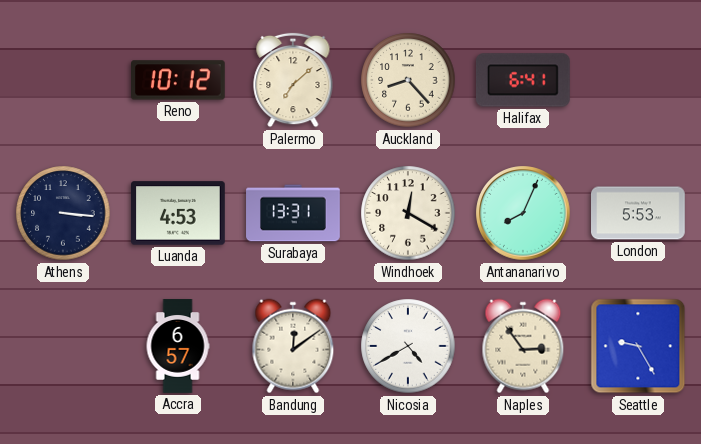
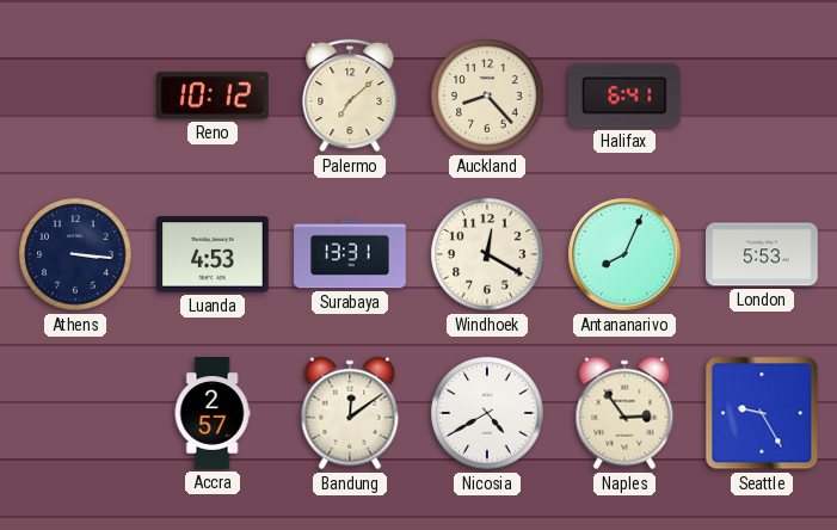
Accra: 6:57 -> 2:57
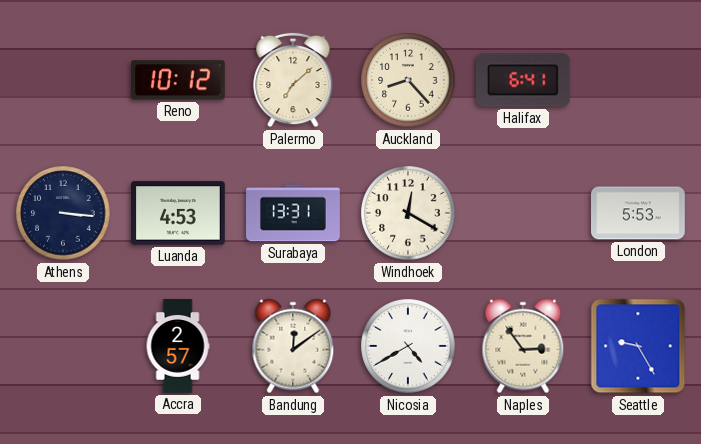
Antananarivo: 8:04 -> none
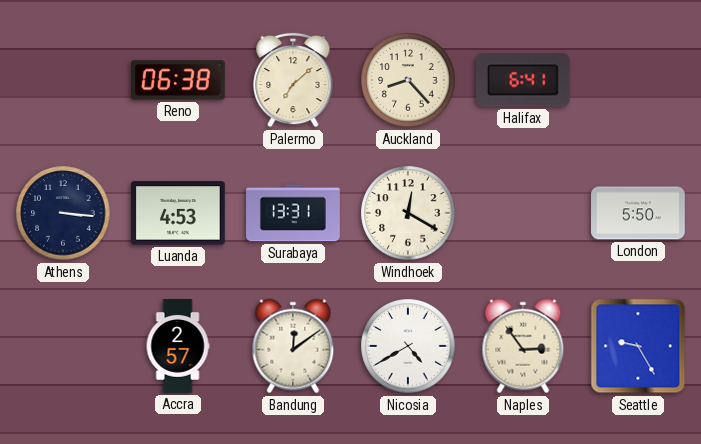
Reno: 10:12 -> 06:38
London: 5:53 -> 5:50
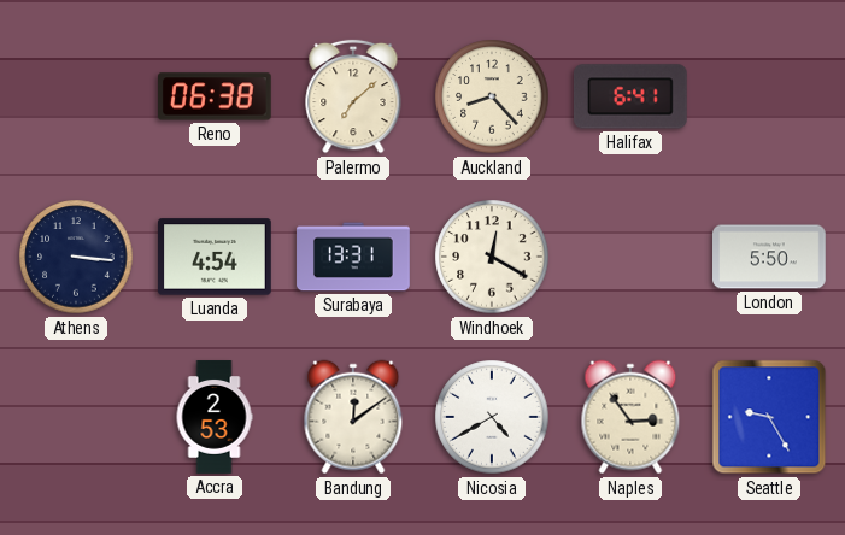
Luanda: 4:53 -> 4:54
Accra: 2:57 -> 2:53
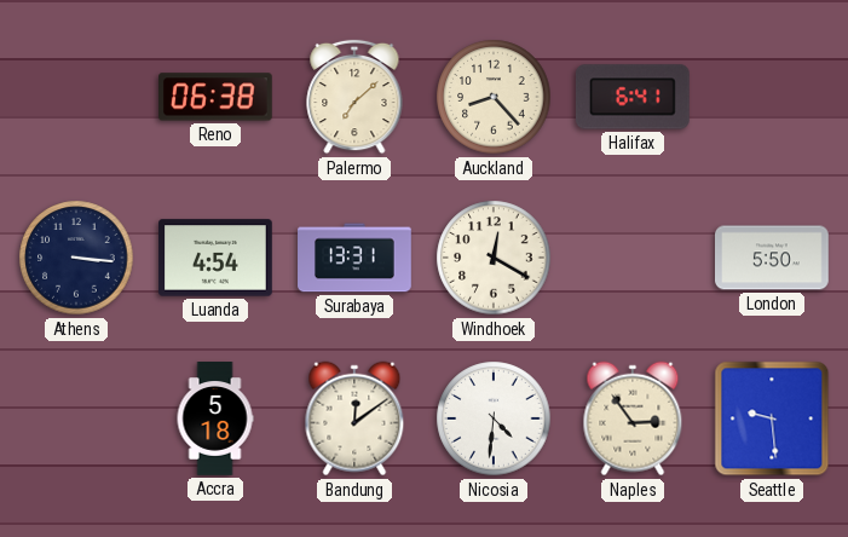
Accra: 2:53 -> 5:18
Nicosia: 4:40 -> 4:31
Seattle: 9:25 -> 9:29
